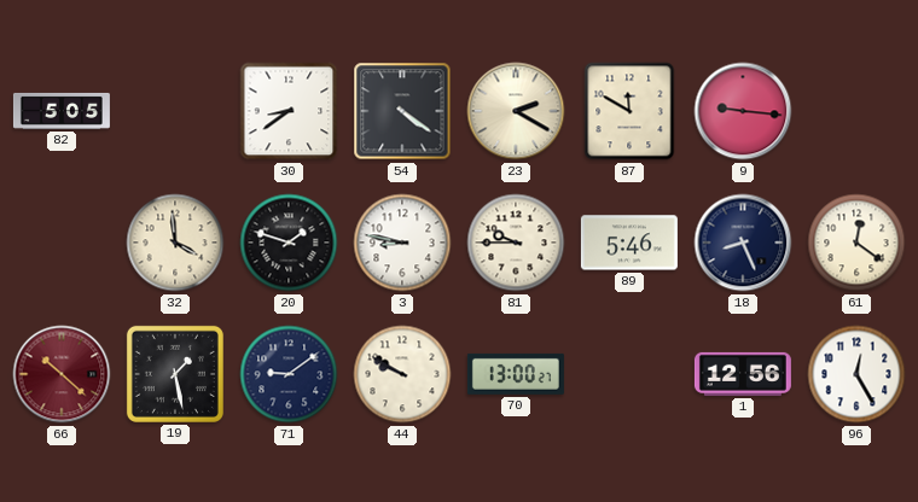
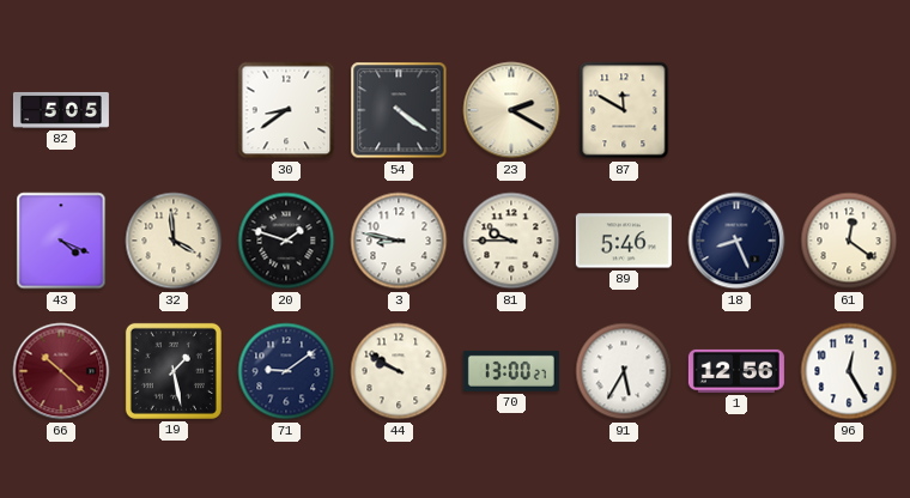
9: 9:16 -> none
43: none -> 4:19
91: none -> 5:35
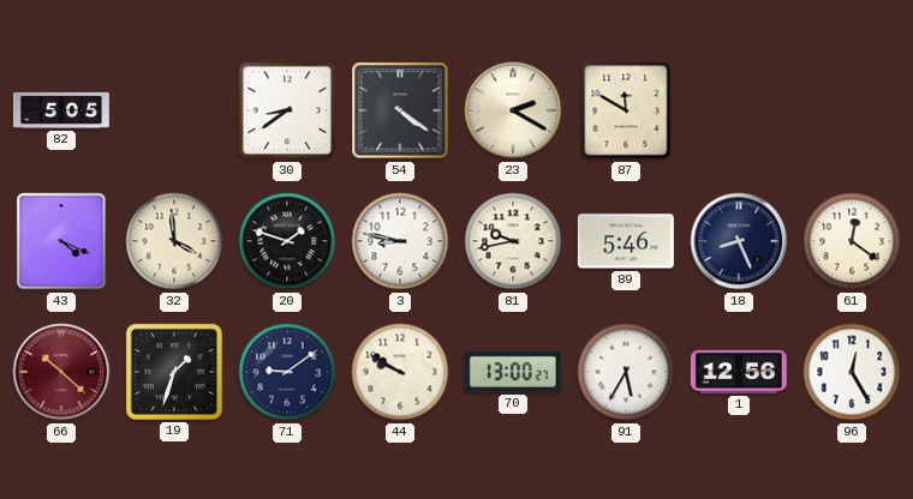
81: 9:45 -> 9:43
19: 1:28 -> 1:33
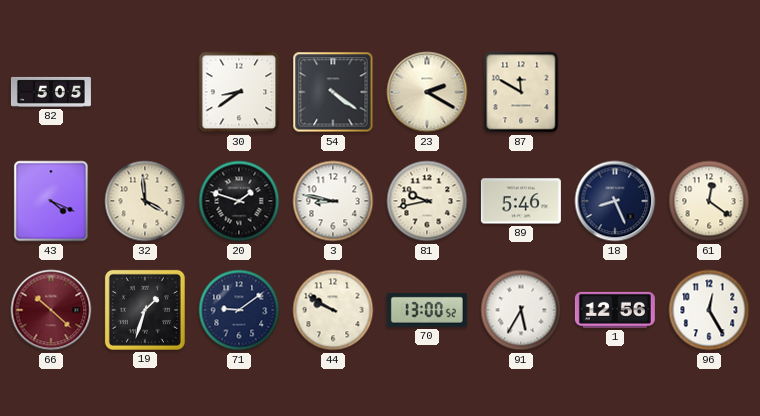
70: 13:00:27 -> 13:00:52
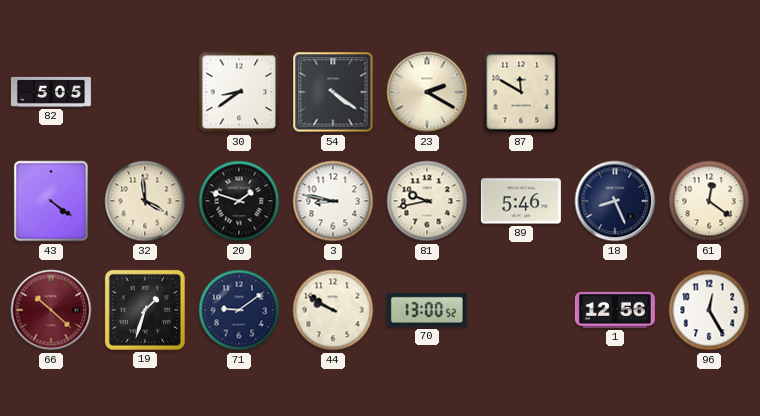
43: 4:19 -> 4:21
91: 5:35 -> none
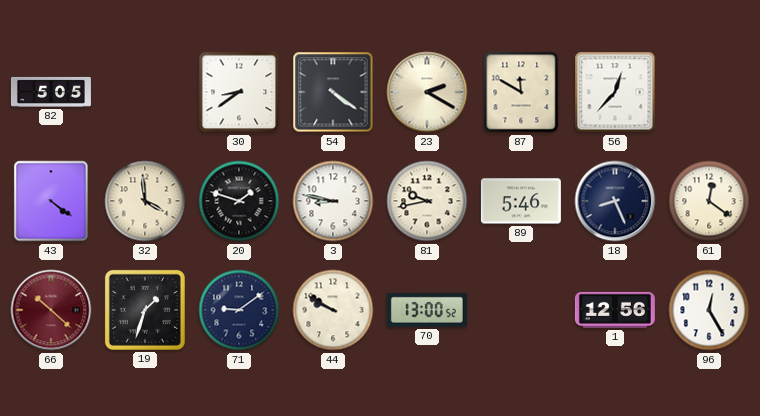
56: none -> 12:37
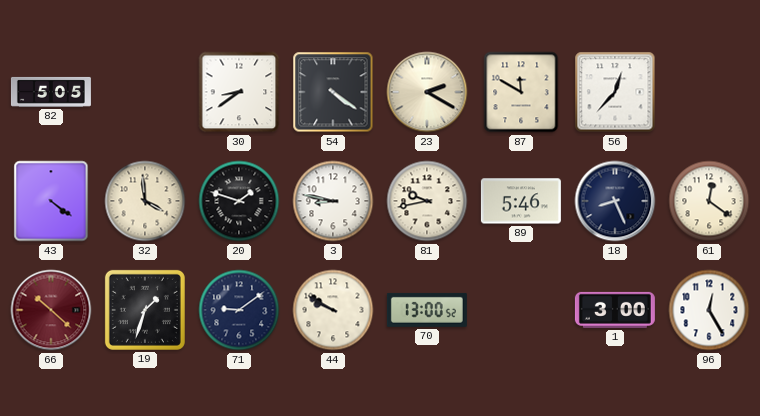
1: 12:56 -> 3:00
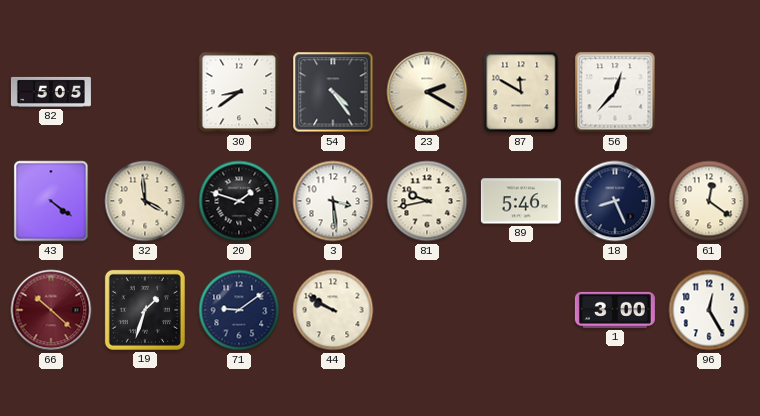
54: 4:21 -> 4:24
3: 8:47 -> 3:29
70: 13:00 -> none
